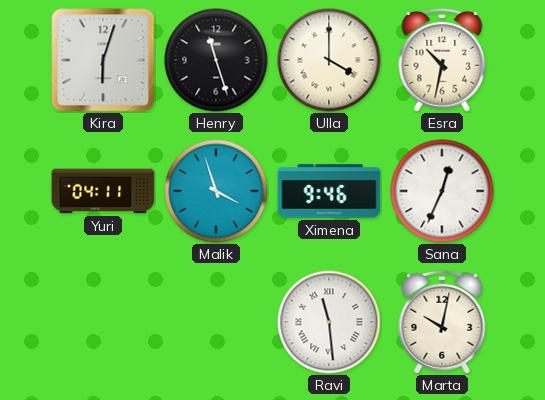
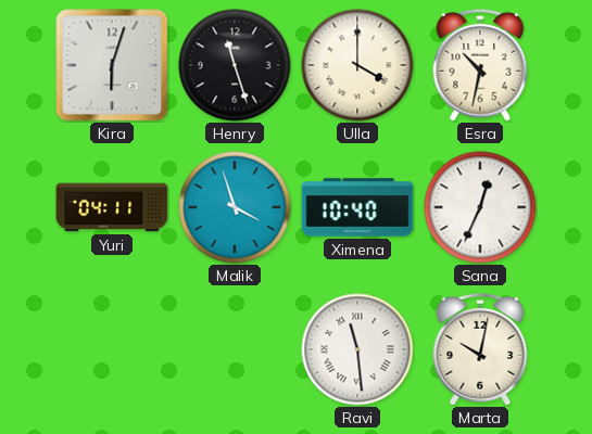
Ximena: 9:46 -> 10:40
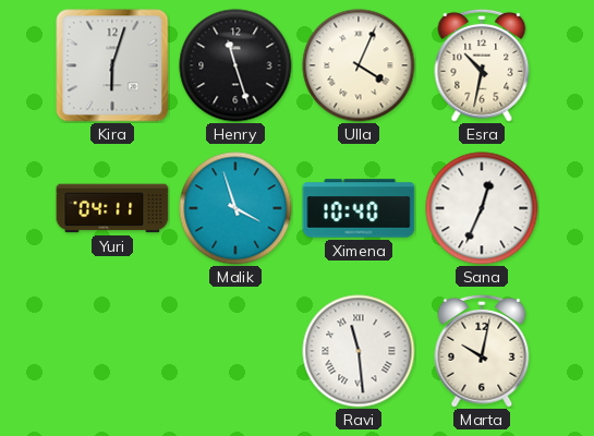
Ulla: 4:00 -> 4:04
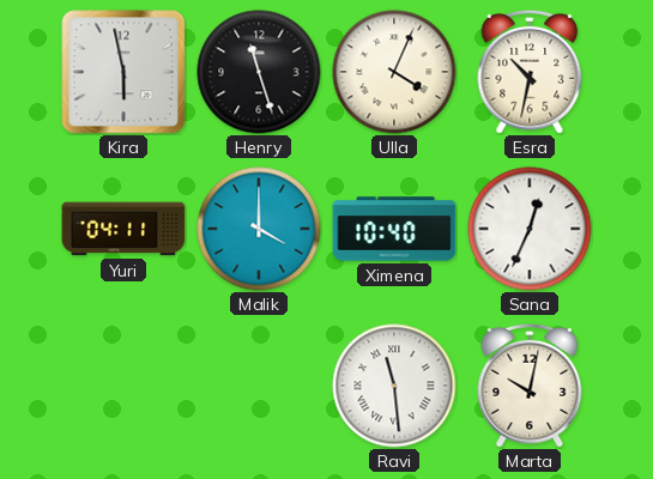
Kira: 6:03 -> 5:58
Malik: 3:57 -> 4:00
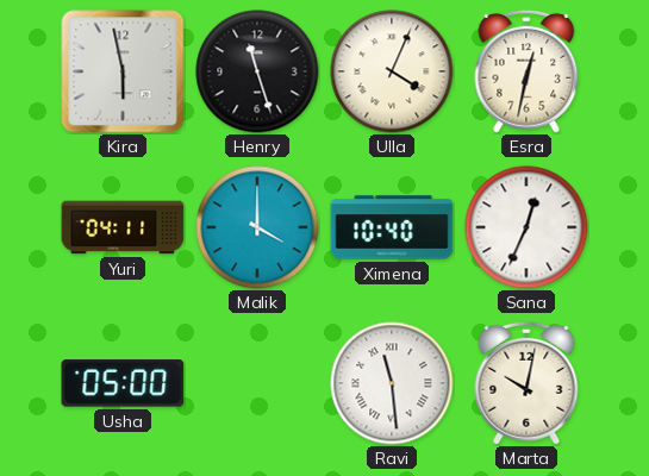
Esra: 10:32 -> 12:32
Usha: none -> 05:00
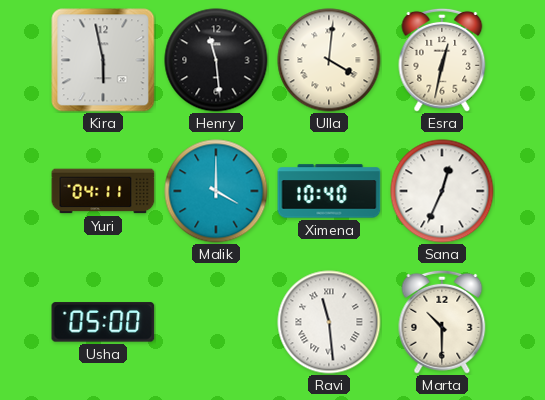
Henry: 11:27 -> 11:29
Ulla: 4:04 -> 4:01
Marta: 10:02 -> 10:30
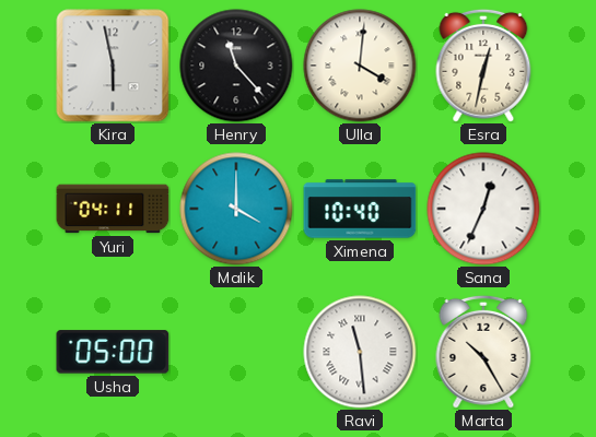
Henry: 11:29 -> 11:23
Marta: 10:30 -> 10:25
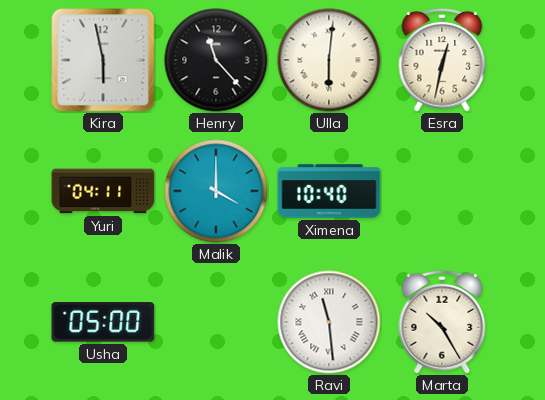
Ulla: 4:01 -> 6:01
Sana: 12:34 -> none
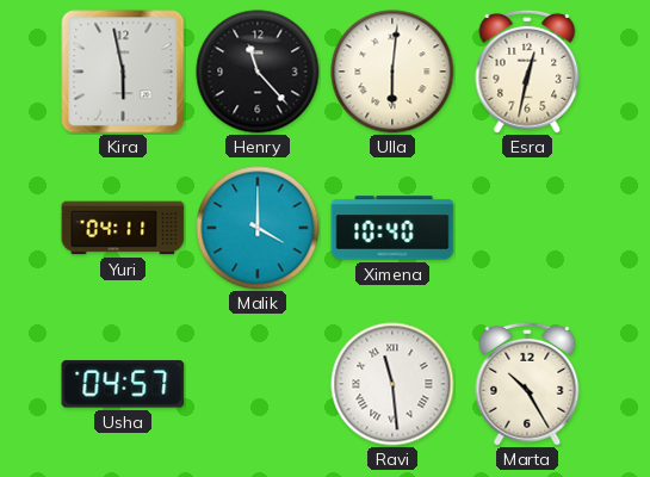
Usha: 05:00 -> 04:57
